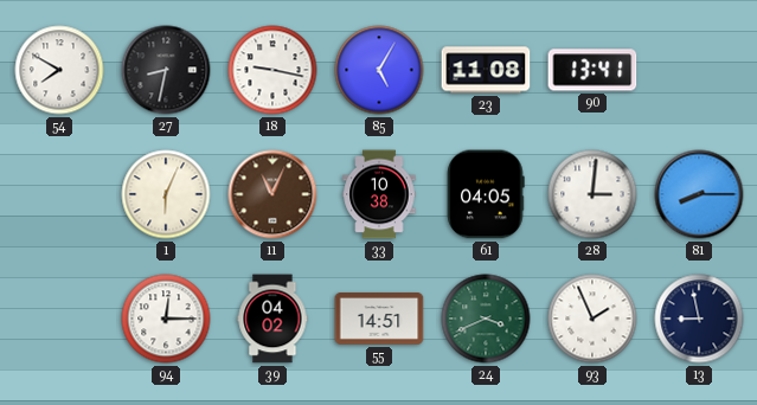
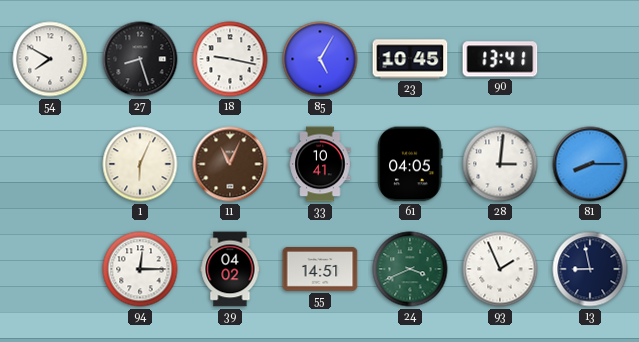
27: 8:32 -> 8:27
23: 11:08 -> 10:45
33: 10:38 -> 10:41
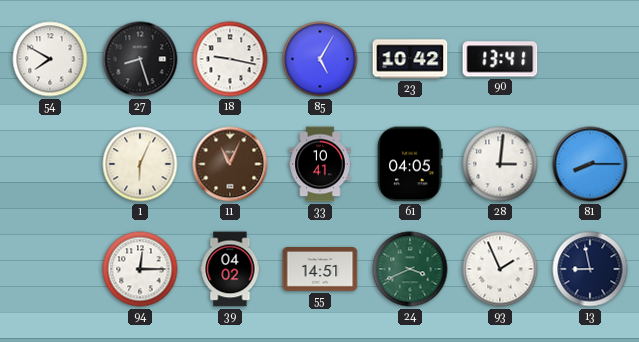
23: 10:45 -> 10:42
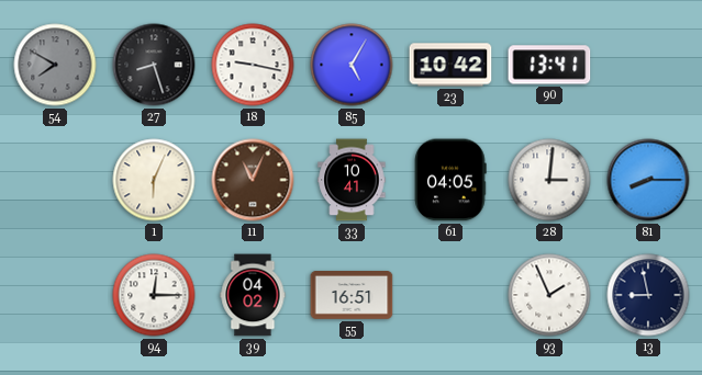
54 dial: white -> grey
55: 14:51 -> 16:51
24: 3:41 -> none
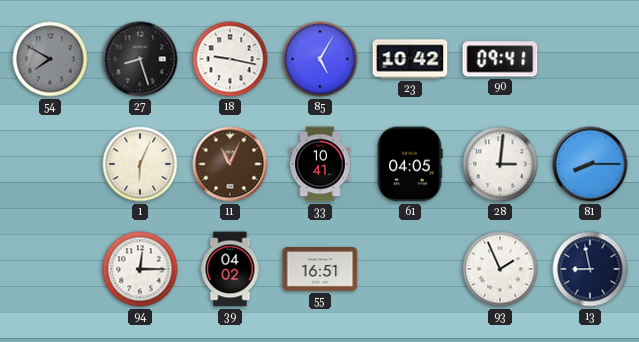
90: 13:41 -> 09:41
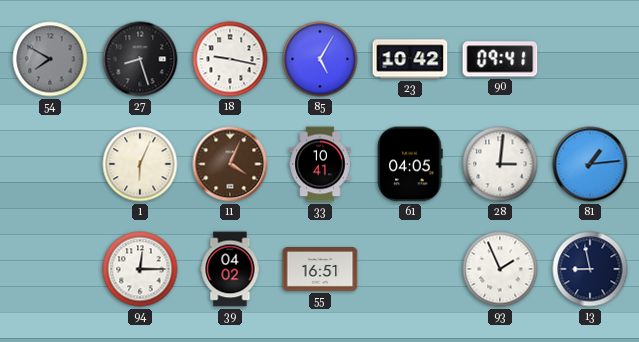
11: 11:04 -> 4:04
81: 8:15 -> 1:14
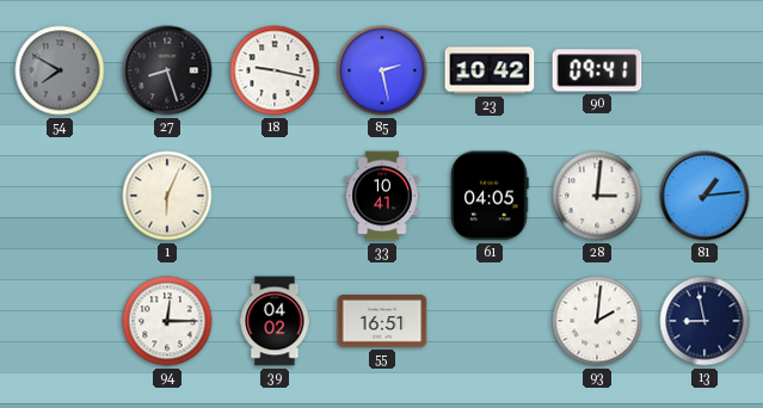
85: 5:05 -> 2:28
11: 4:04 -> none
93: 1:56 -> 2:01
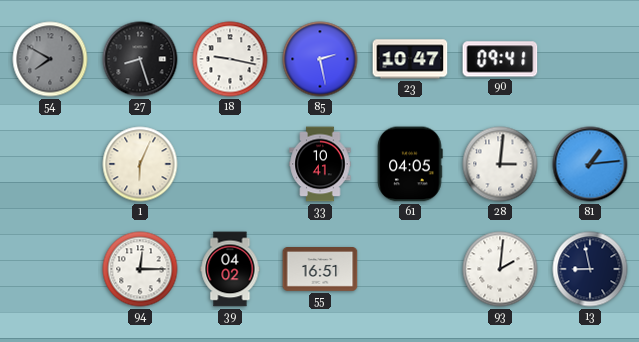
23: 10:42 -> 10:47
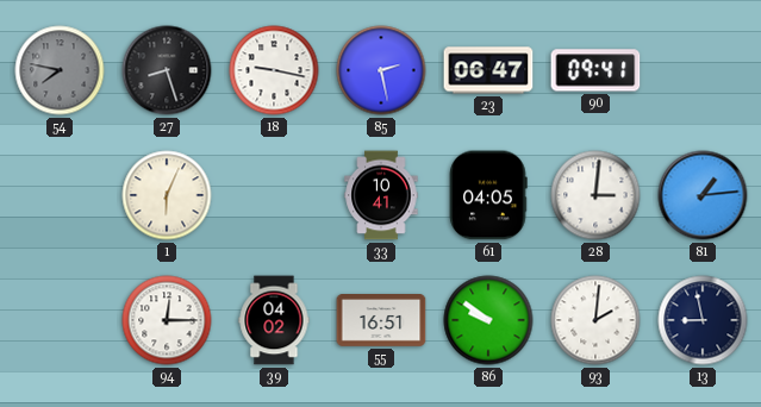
54: 7:50 -> 7:47
23: 10:47 -> 06:47
86: none -> 9:51
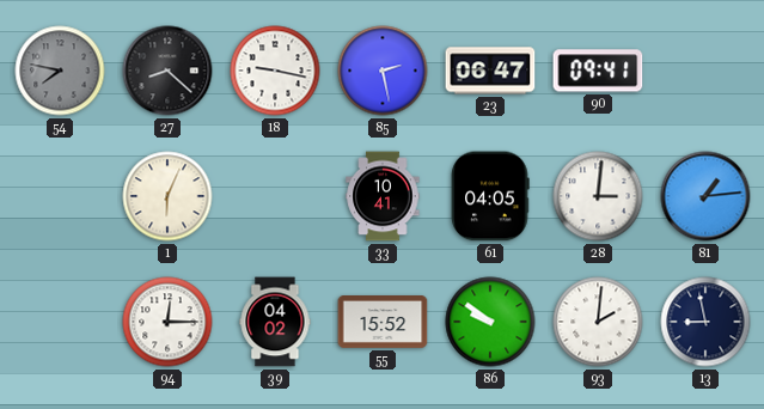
27: 8:27 -> 8:22
55: 16:51 -> 15:52
